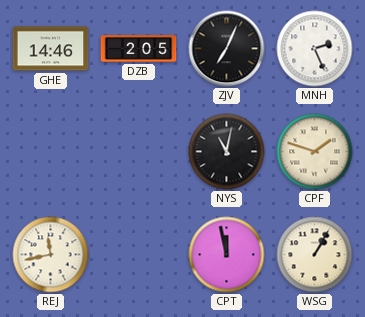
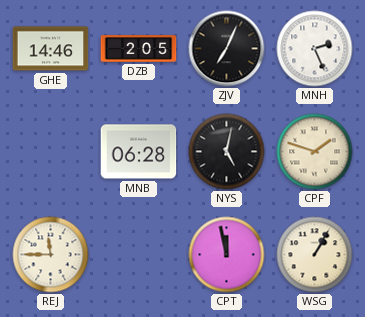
MNB: none -> 06:28
NYS: 11:02 -> 5:02
REJ: 11:43 -> 11:45
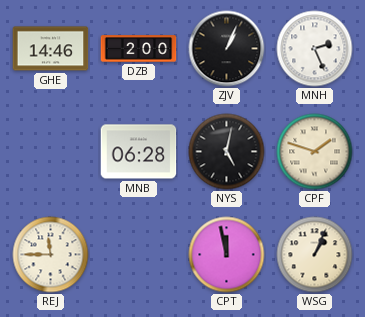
DZB: 2:05 -> 2:00
ZJV: 7:04 -> 1:04
WSG: 1:05 -> 1:04
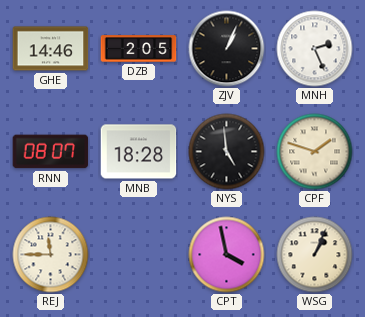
DZB: 2:00 -> 2:05
RNN: none -> 08:07
MNB: 06:28 -> 18:28
NYS: 5:02 -> 4:59
CPT: 11:58 -> 3:58
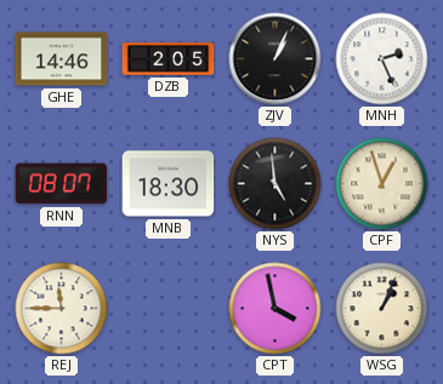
MNB: 18:28 -> 18:30
CPF: 1:48 -> 12:57
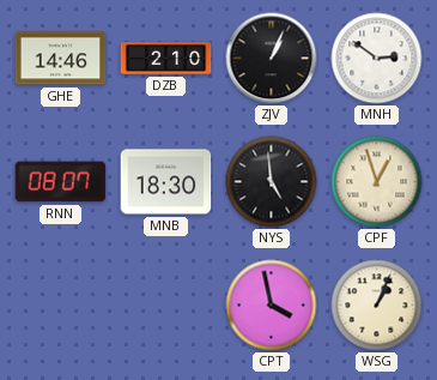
DZB: 2:05 -> 2:10
MNH: 2:26 -> 2:51
REJ: 11:45 -> none
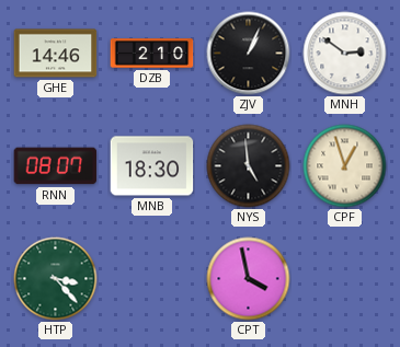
HTP: none -> 3:23
WSG: 1:04 -> none
